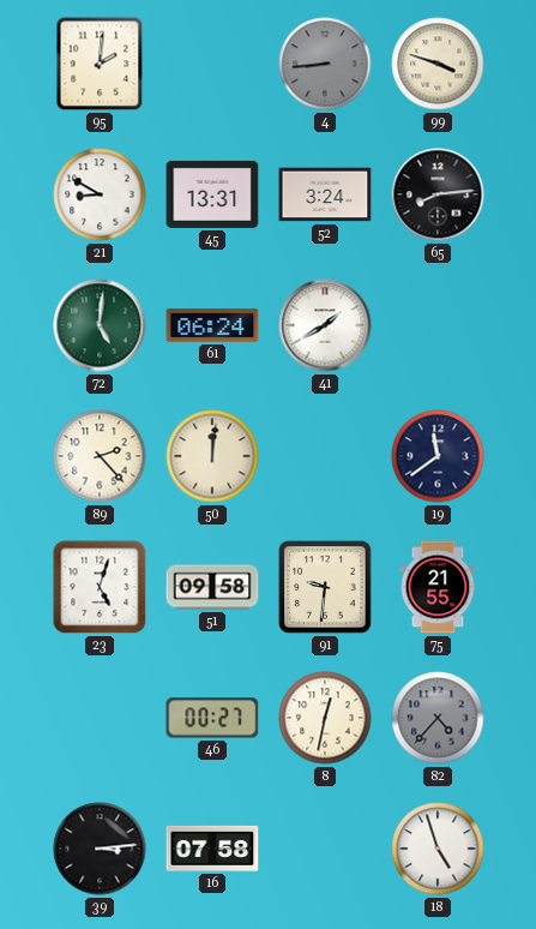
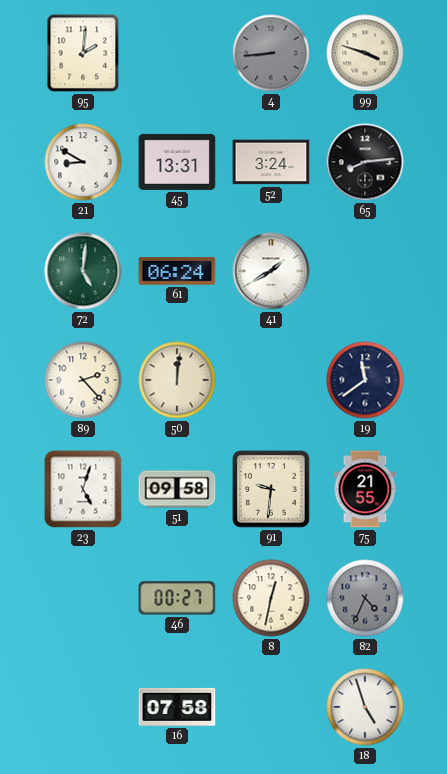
82: 4:37 -> 4:34
39: 3:14 -> none
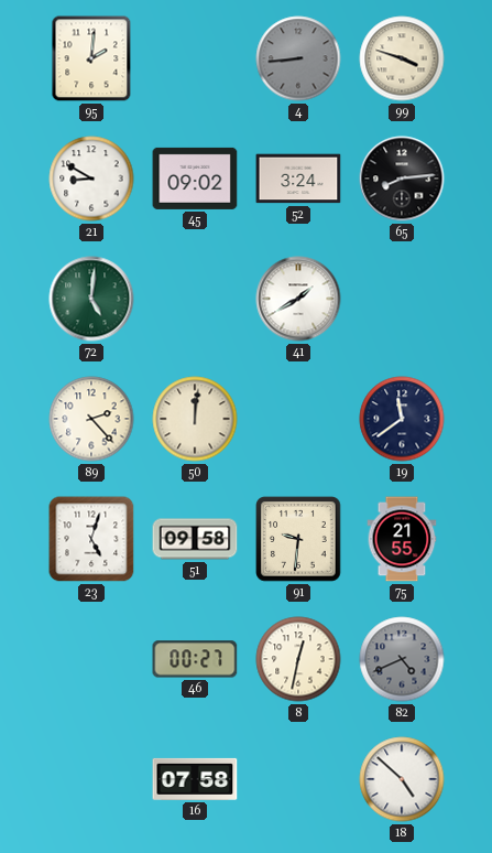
45: 13:31 -> 09:02
61: 06:24 -> none
82: 4:34 -> 4:41
18: 4:57 -> 4:52
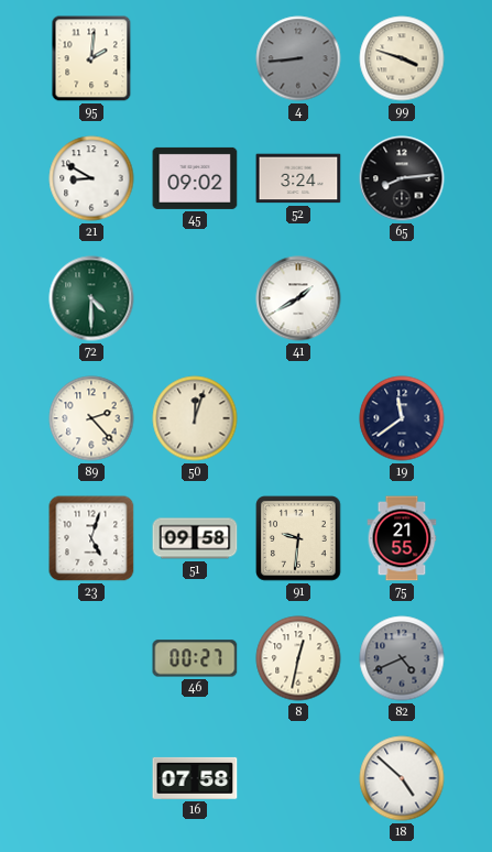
72: 5:01 -> 4:30
50: 12:01 -> 12:03
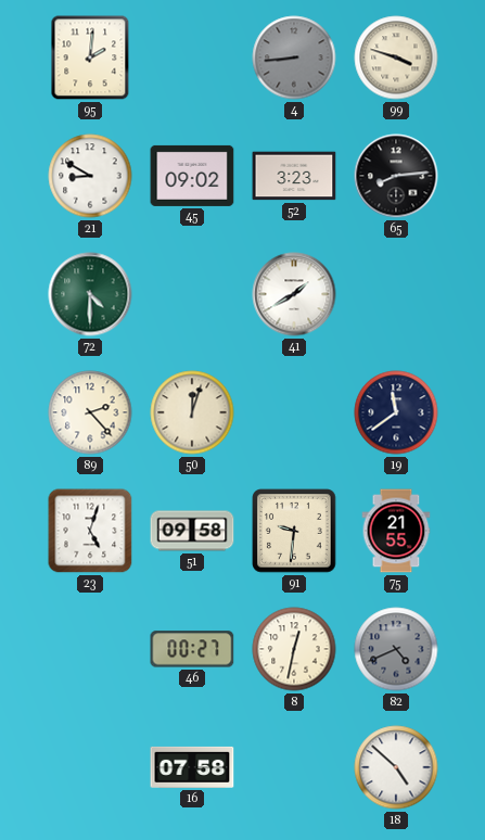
52: 3:24 -> 3:23
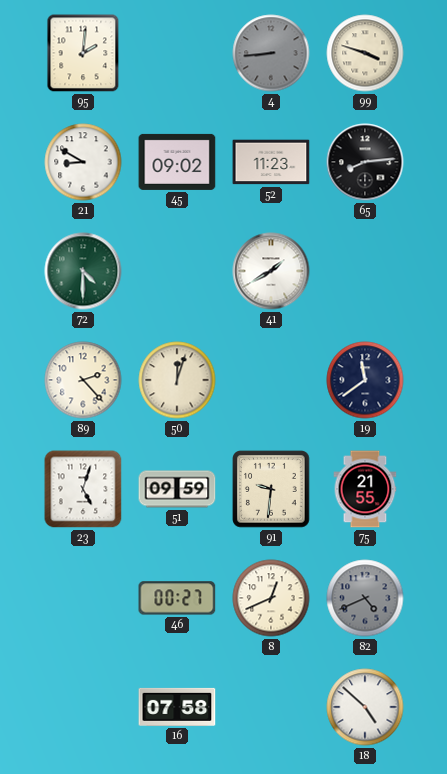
52: 3:23 -> 11:23
51: 09:58 -> 09:59
8: 12:32 -> 12:41
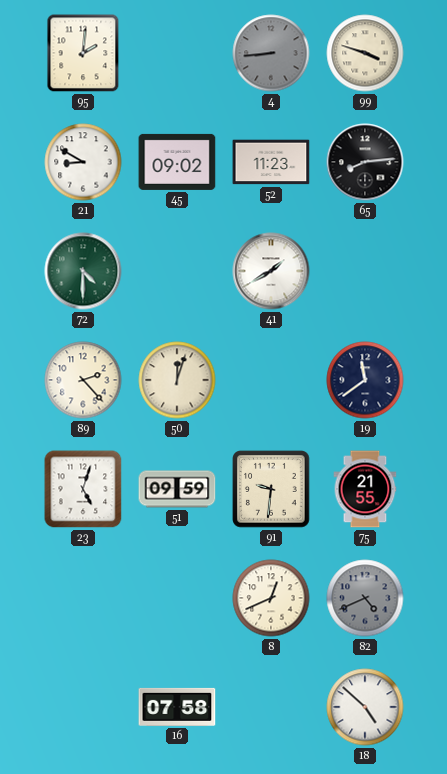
46: 00:27 -> none
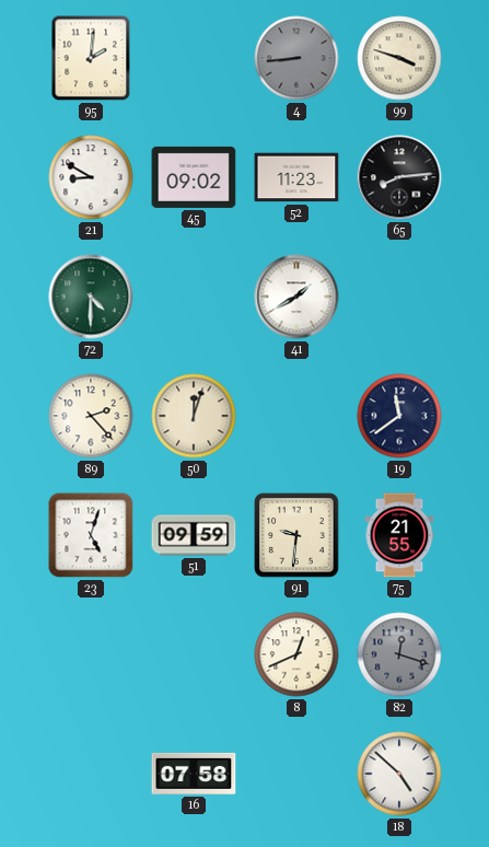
82: 4:41 -> 12:18
